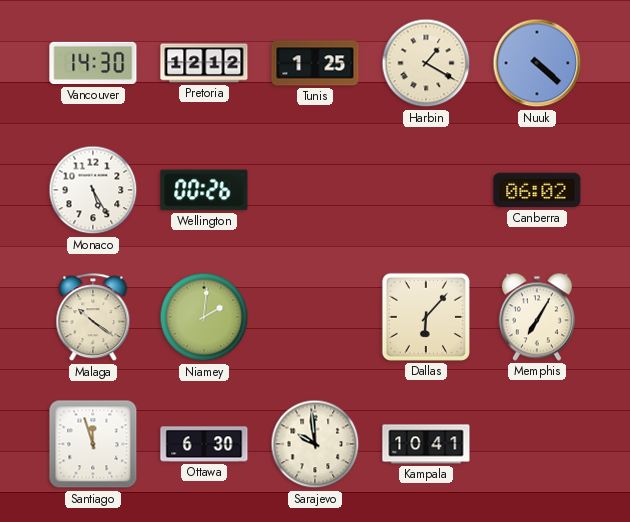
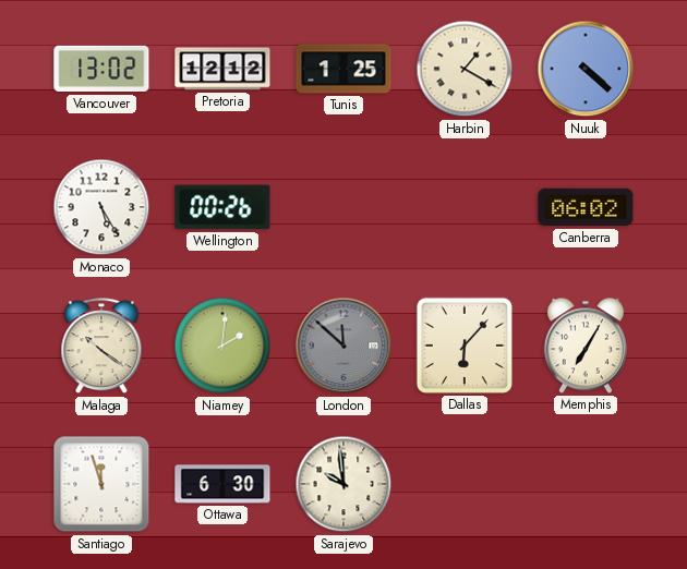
Vancouver: 14:30 -> 13:02
London: none -> 11:52
Kampala: 10:41 -> none
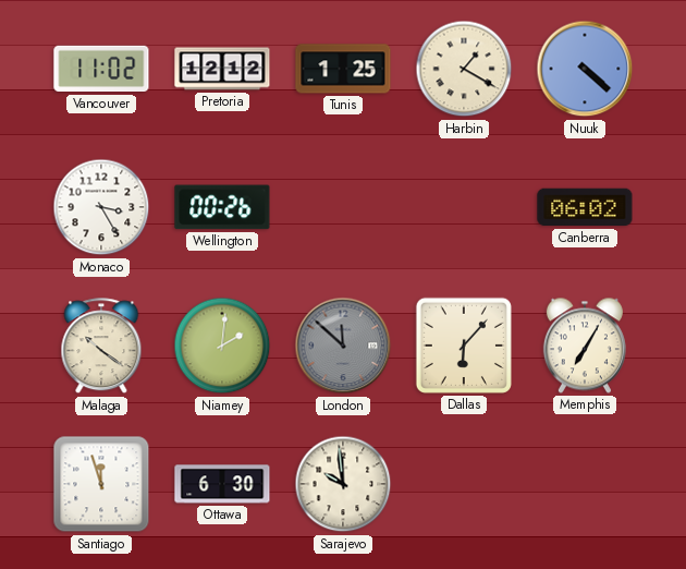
Vancouver: 13:02 -> 11:02
Monaco: 5:25 -> 3:25
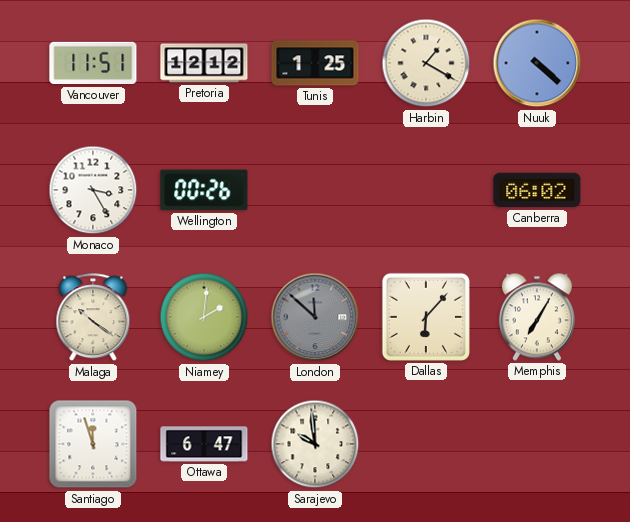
Vancouver: 11:02 -> 11:51
Ottawa: 6:30 -> 6:47
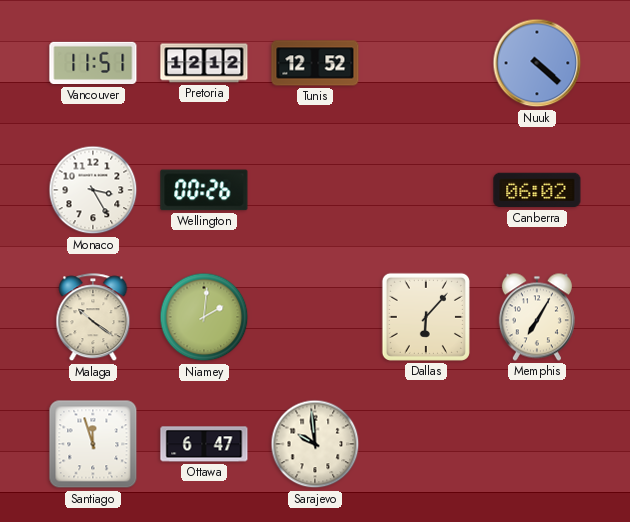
Tunis: 1:25 -> 12:52
Harbin: 1:20 -> none
London: 11:52 -> none
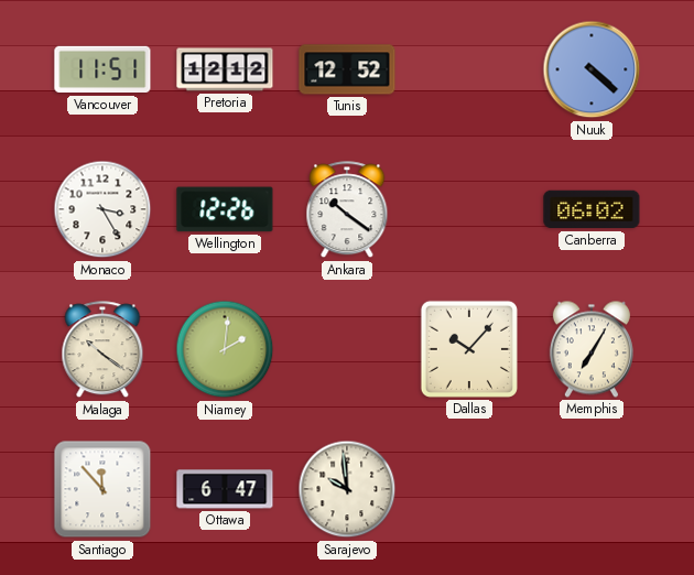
Wellington: 00:26 -> 12:26
Ankara: none -> 10:21
Dallas: 6:07 -> 10:07
Santiago: 11:57 -> 11:53
